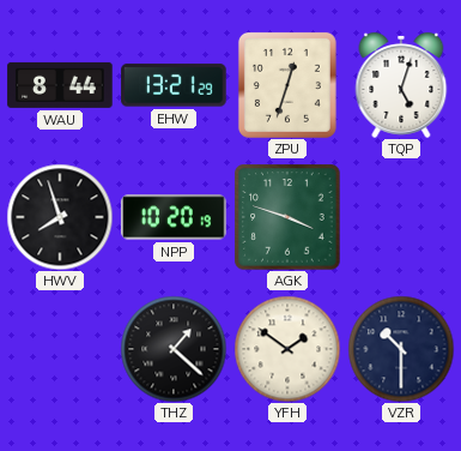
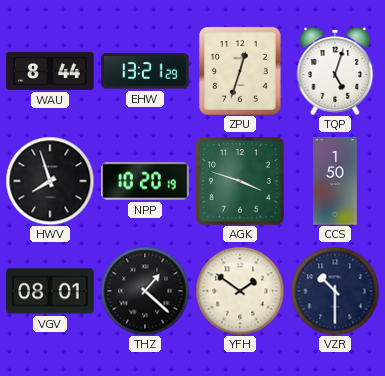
CCS: none -> 1:50
VGV: none -> 08:01
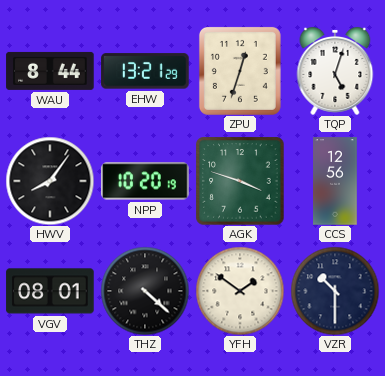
HWV: 7:57 -> 8:06
CCS: 1:50 -> 12:56
THZ: 1:22 -> 4:22
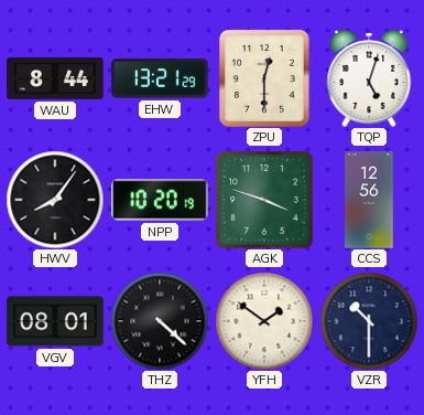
ZPU: 12:33 -> 12:30
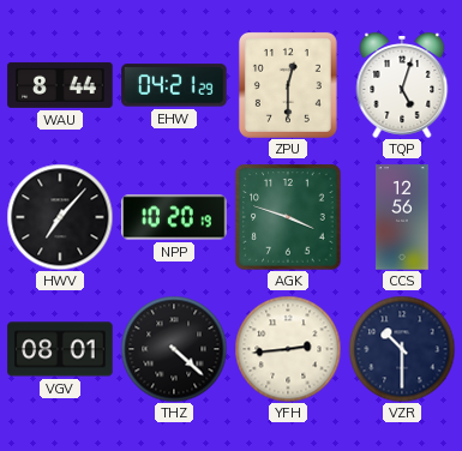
EHW: 13:21 -> 04:21
HWV: 8:06 -> 7:07
YFH: 1:51 -> 2:44
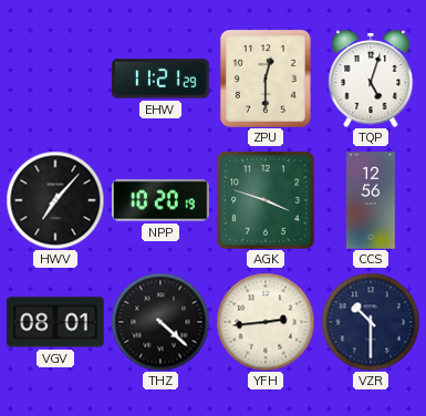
WAU: 8:44 -> none
EHW: 04:21 -> 11:21
